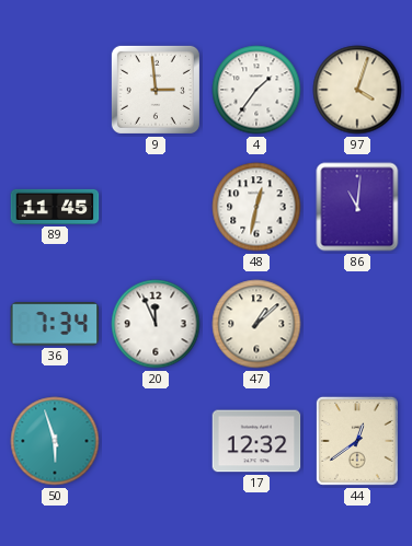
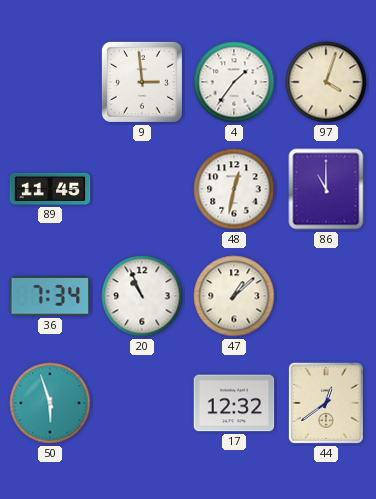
86: 11:01 -> 11:00
20: 11:56 -> 10:56
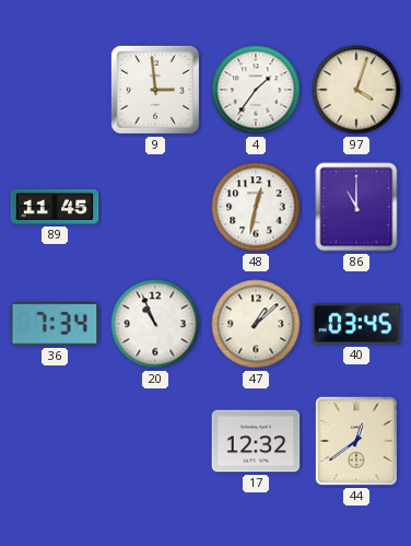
40: none -> 03:45
50: 5:57 -> none
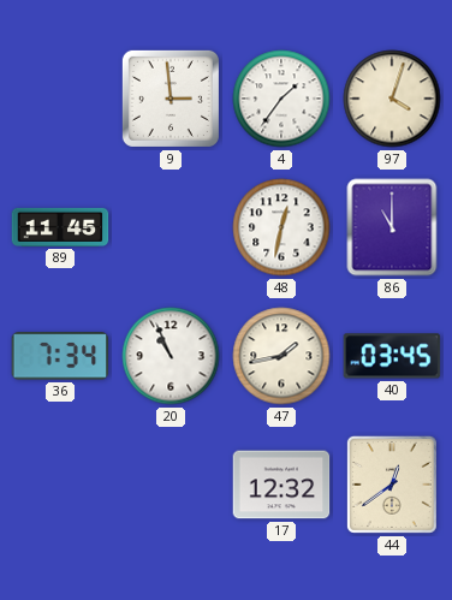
47: 1:08 -> 1:43
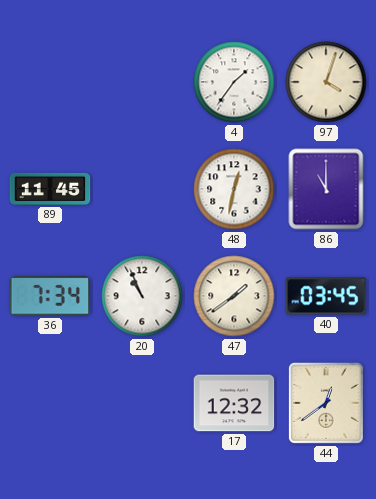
9: 2:59 -> none
47: 1:43 -> 1:39
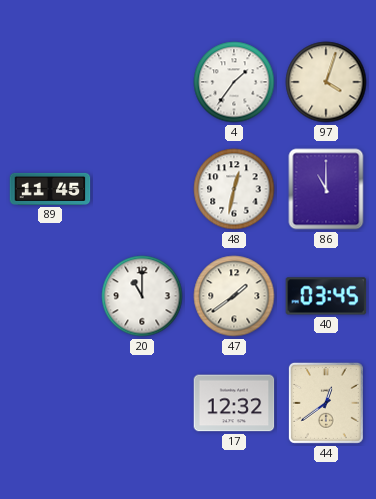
36: 7:34 -> none
20: 10:56 -> 11:00
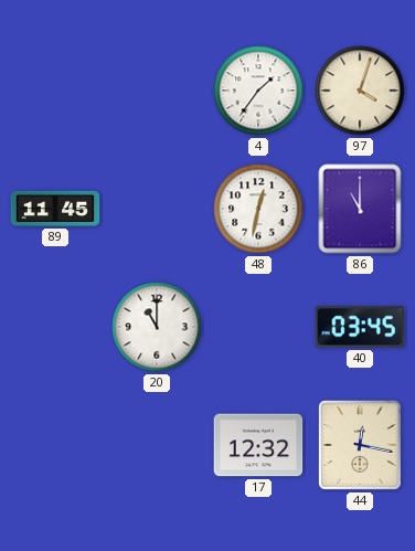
47: 1:39 -> none
44: 12:39 -> 12:17
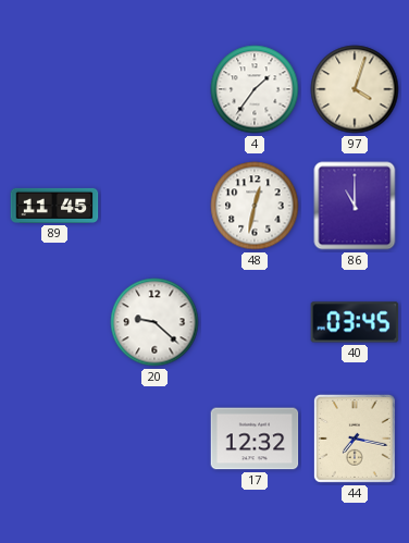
20: 11:00 -> 9:22
44: 12:17 -> 7:17
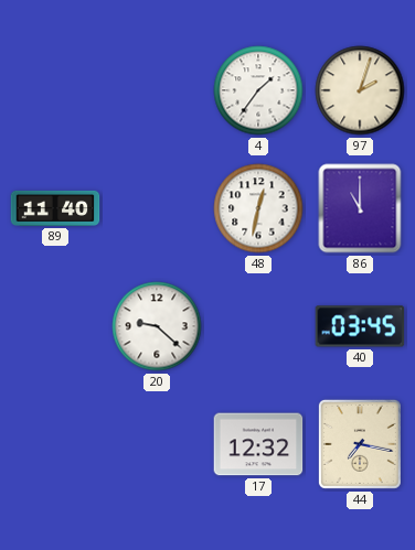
97: 4:03 -> 2:03
89: 11:45 -> 11:40
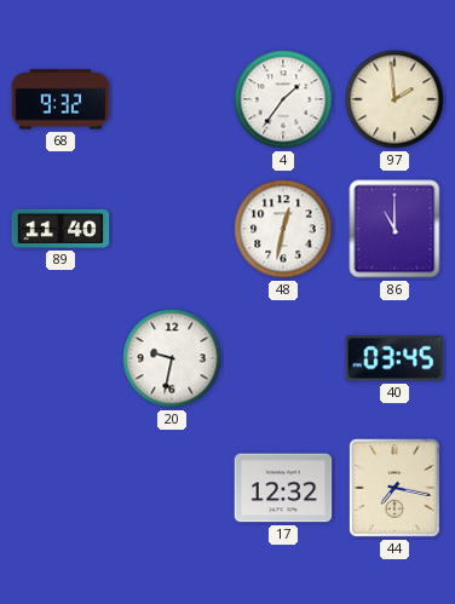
68: none -> 9:32
97: 2:03 -> 1:59
20: 9:22 -> 9:32
